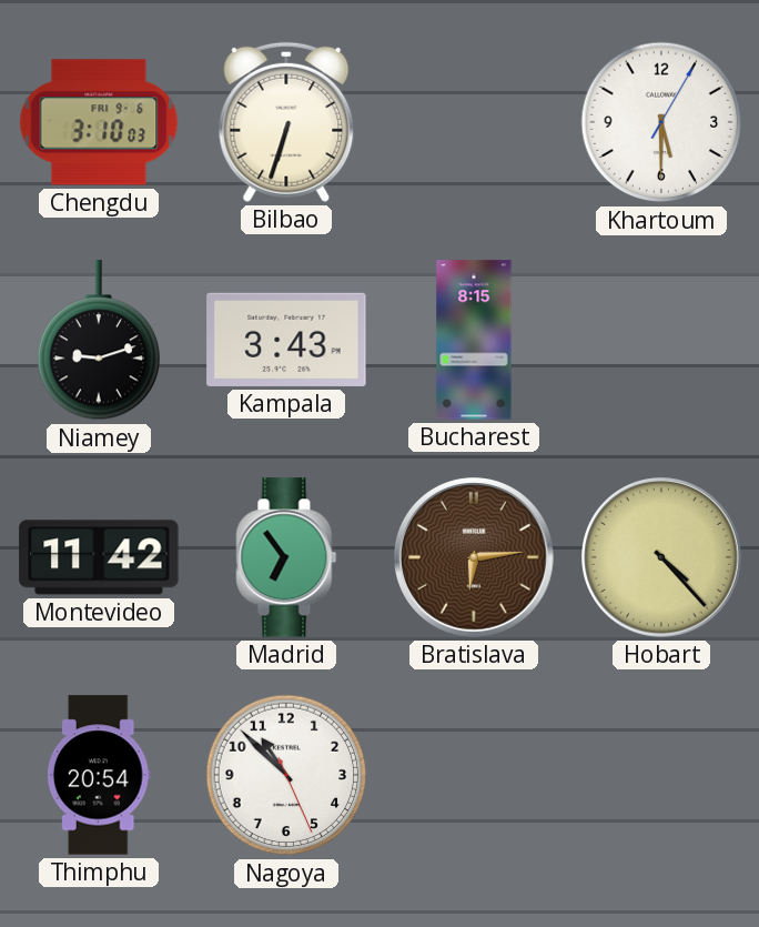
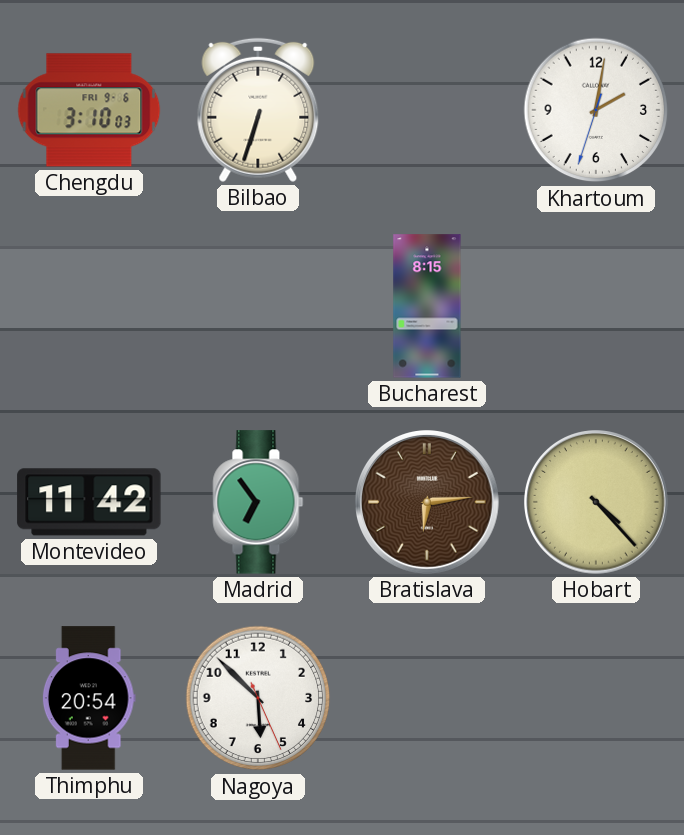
Khartoum: 5:30 -> 2:01
Niamey: 9:12 -> none
Kampala: 3:43 -> none
Nagoya: 10:52 -> 5:52
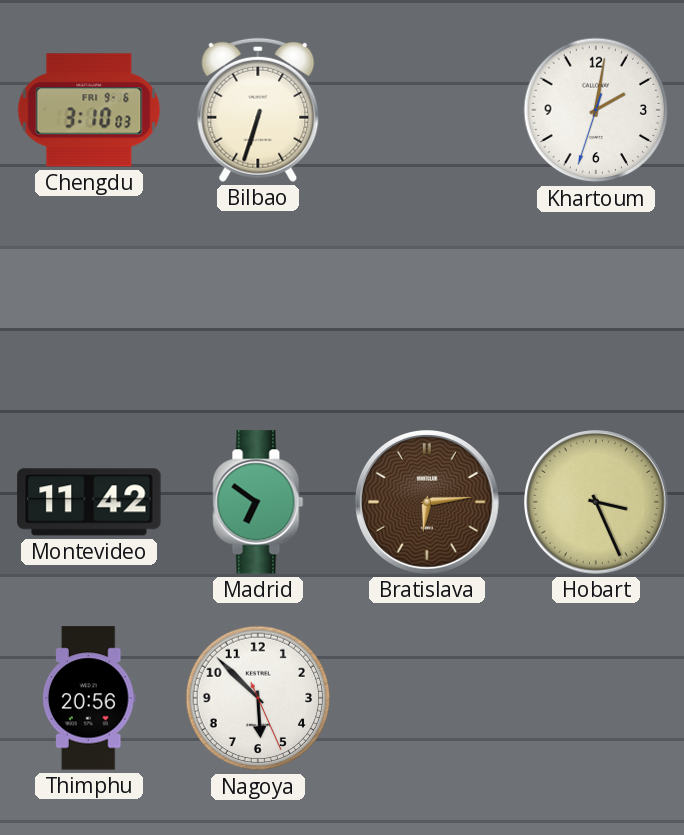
Bucharest: 8:15 -> none
Madrid: 6:54 -> 6:51
Hobart: 4:23 -> 3:26
Thimphu: 20:54 -> 20:56
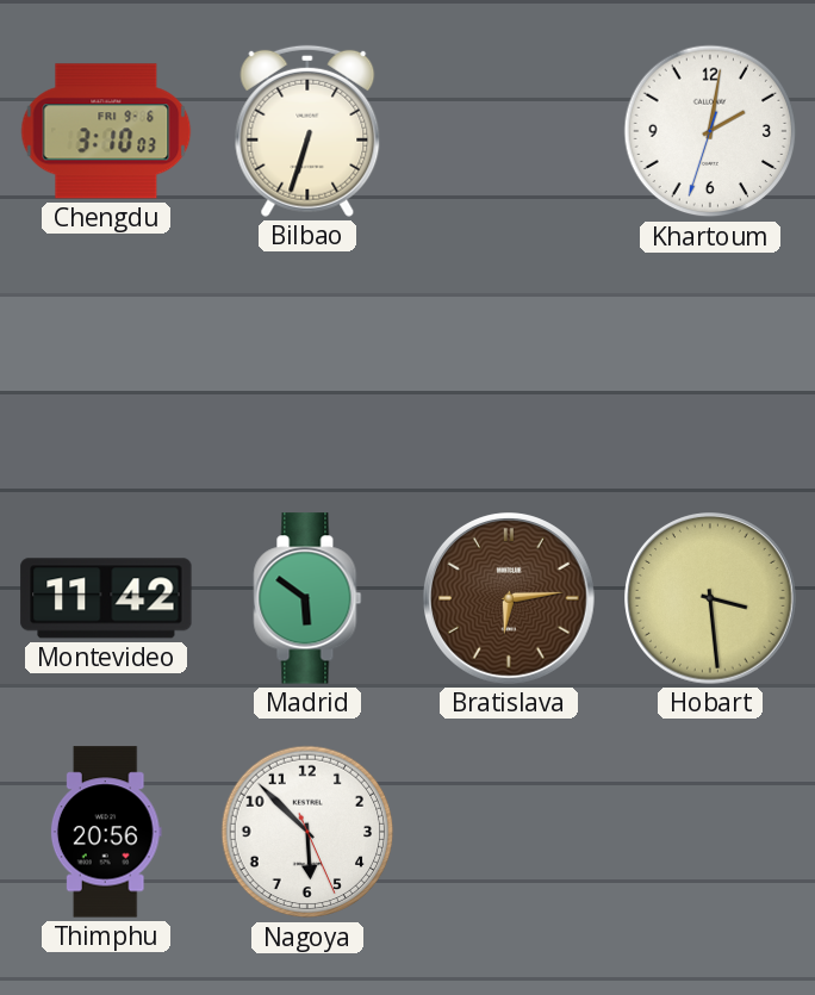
Madrid: 6:51 -> 5:51
Hobart: 3:26 -> 3:29
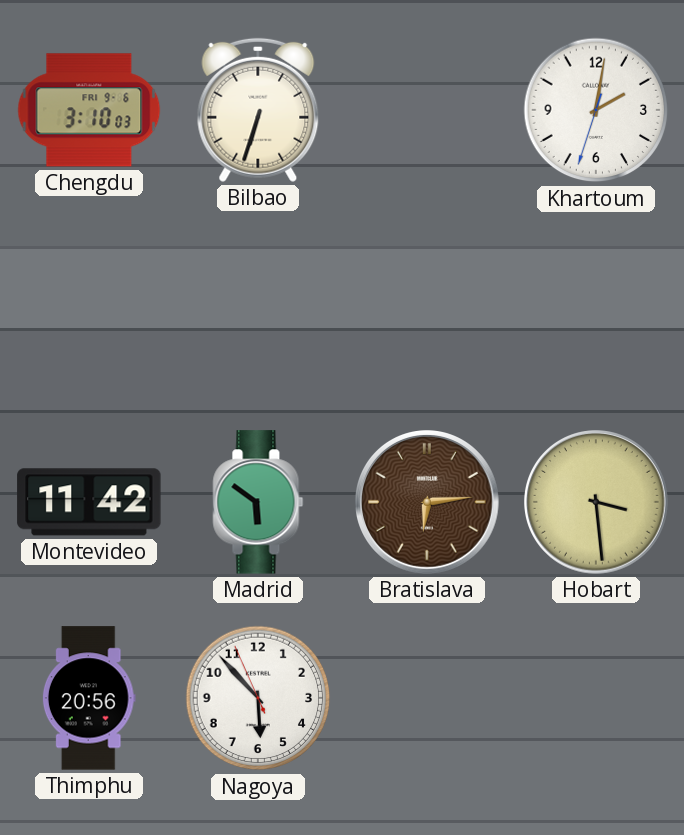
Nagoya: 5:52:26 -> 5:52:56
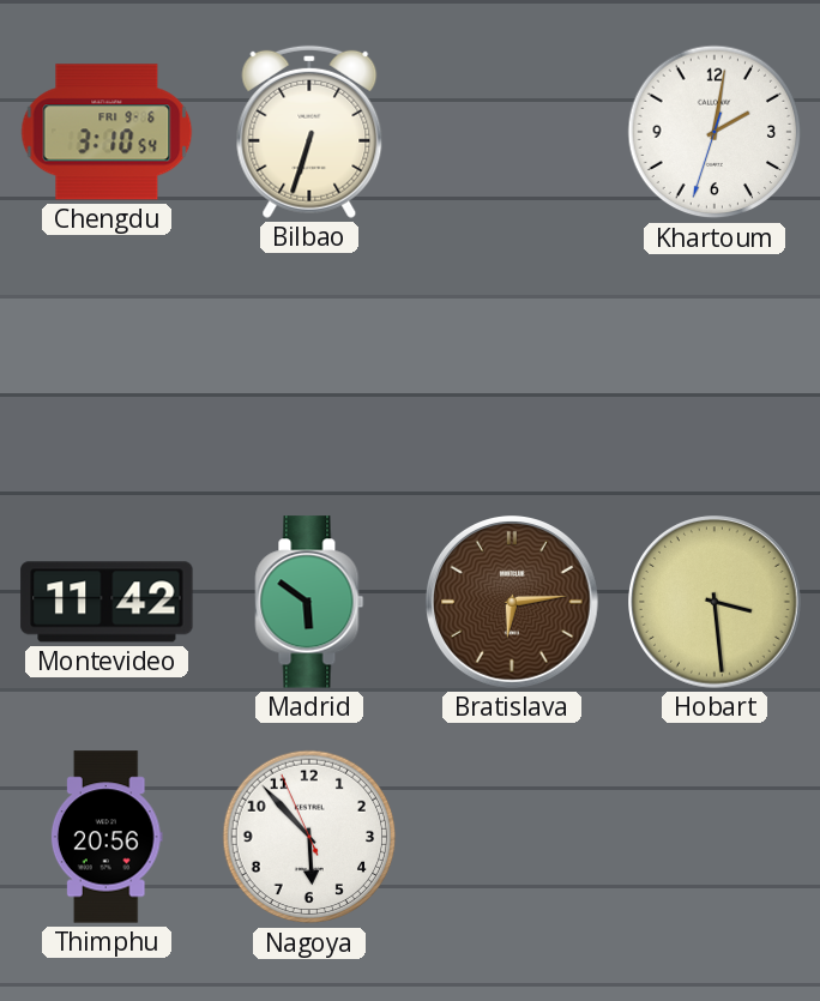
Chengdu: 3:10:03 -> 3:10:54
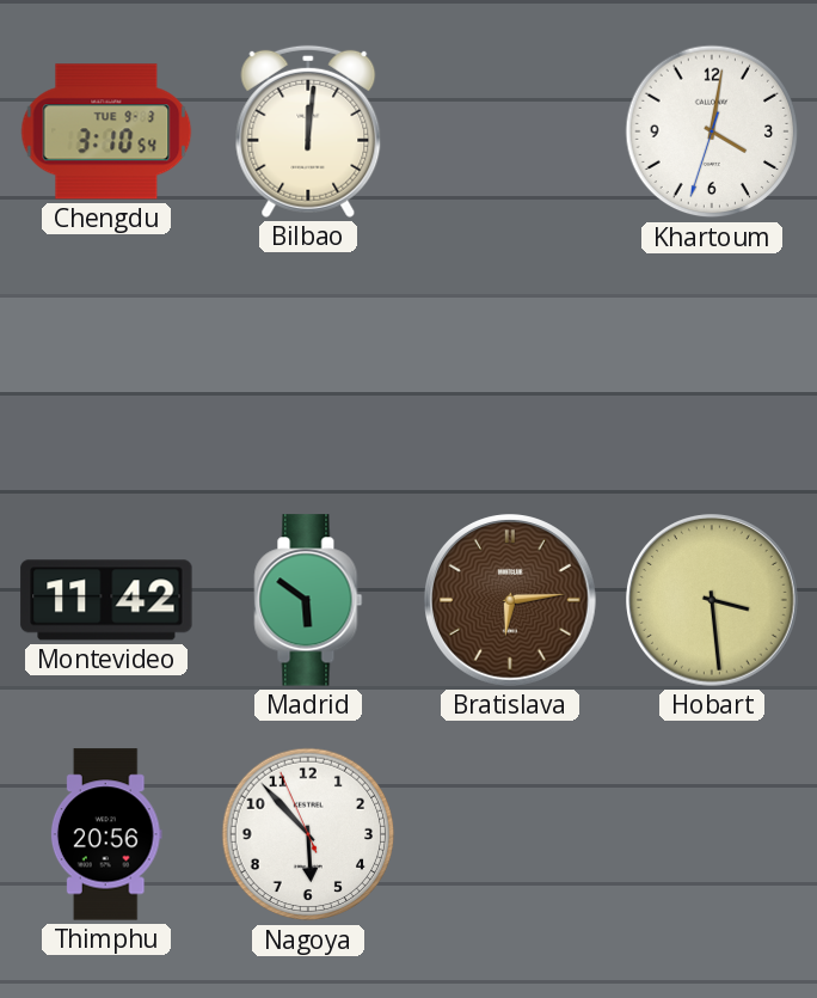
Chengdu date: FRI 9-6 -> TUE 9-3
Bilbao: 6:33 -> 12:01
Khartoum: 2:01 -> 4:01
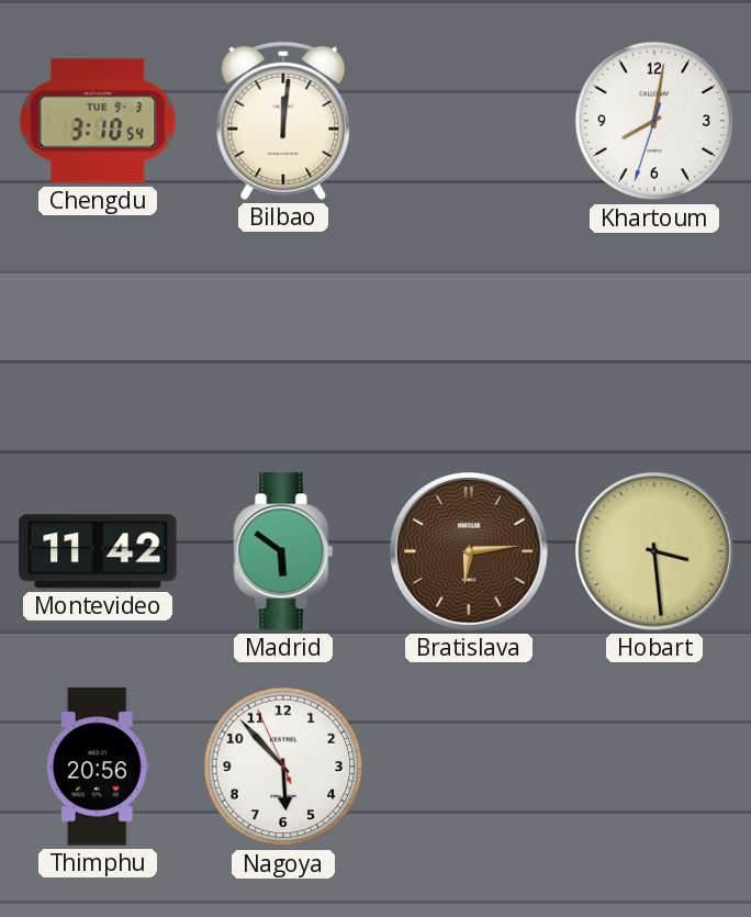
Khartoum: 4:01 -> 8:01
